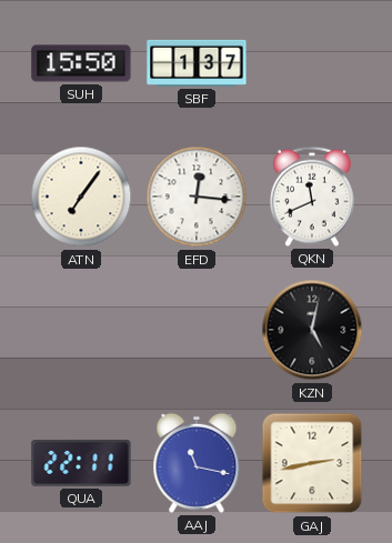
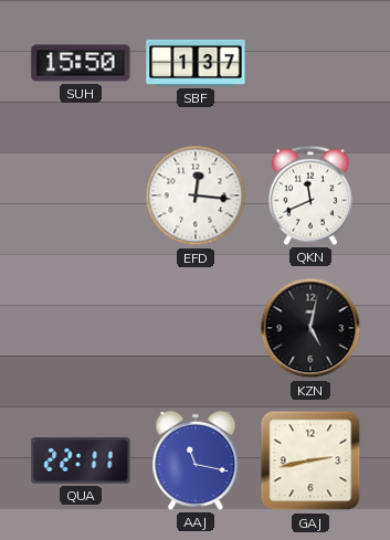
ATN: 7:06 -> none
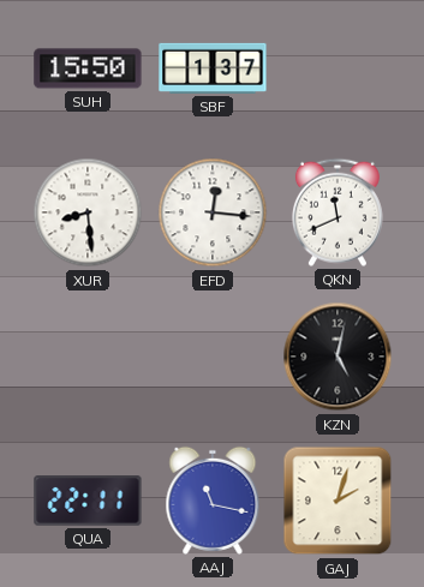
XUR: none -> 8:29
GAJ: 2:43 -> 2:03
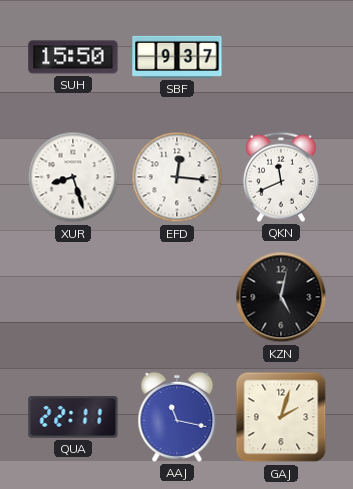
SBF: 1:37 -> 9:37
XUR: 8:29 -> 8:27
